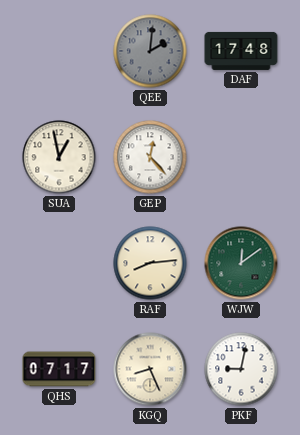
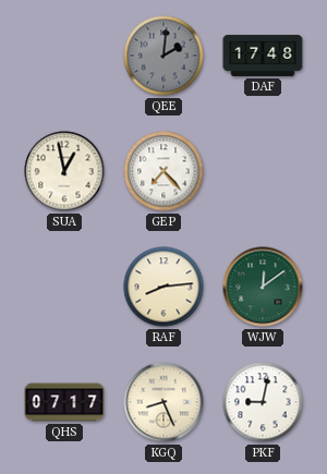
GEP: 12:23 -> 7:23
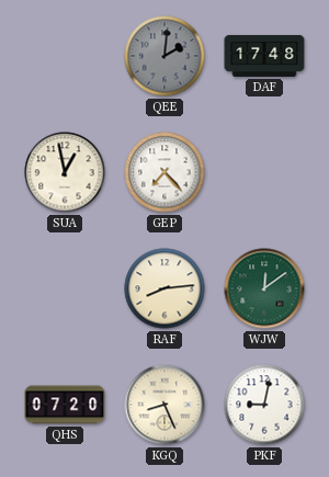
QHS: 07:17 -> 07:20
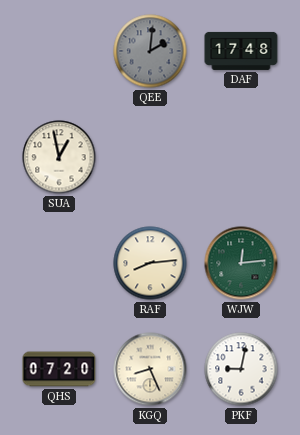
GEP: 7:23 -> none
WJW: 12:09 -> 12:14
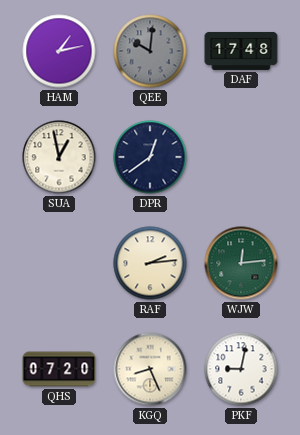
HAM: none -> 1:13
QEE: 2:01 -> 10:01
DPR: none -> 12:39
RAF: 8:14 -> 2:14
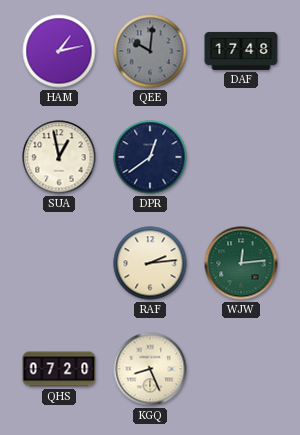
PKF: 9:02 -> none
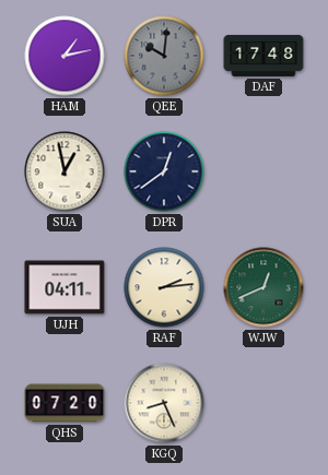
UJH: none -> 04:11
WJW: 12:14 -> 12:41
